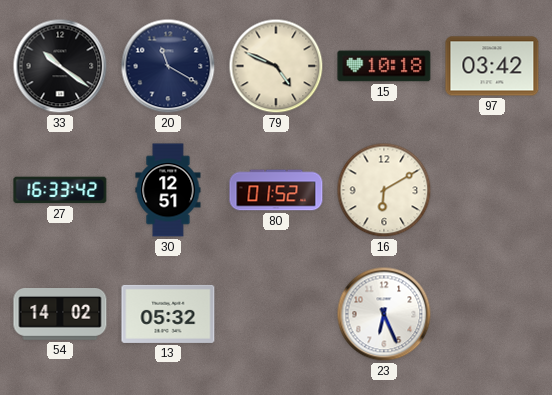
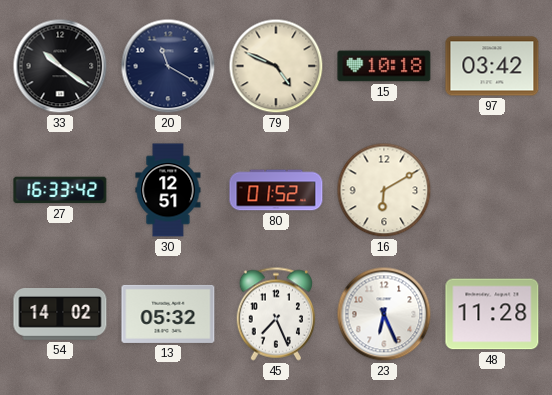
45: none -> 7:26
48: none -> 11:28
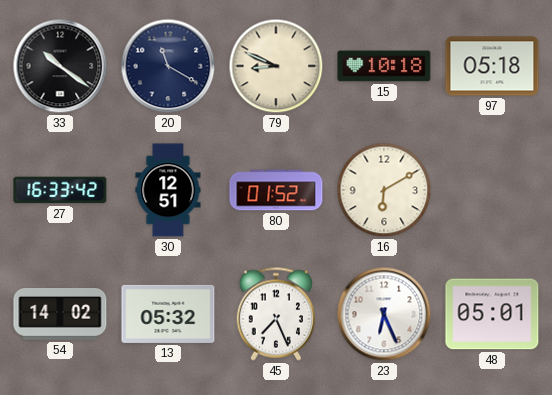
79: 4:49 -> 8:49
97: 03:42 -> 05:18
48: 11:28 -> 05:01
